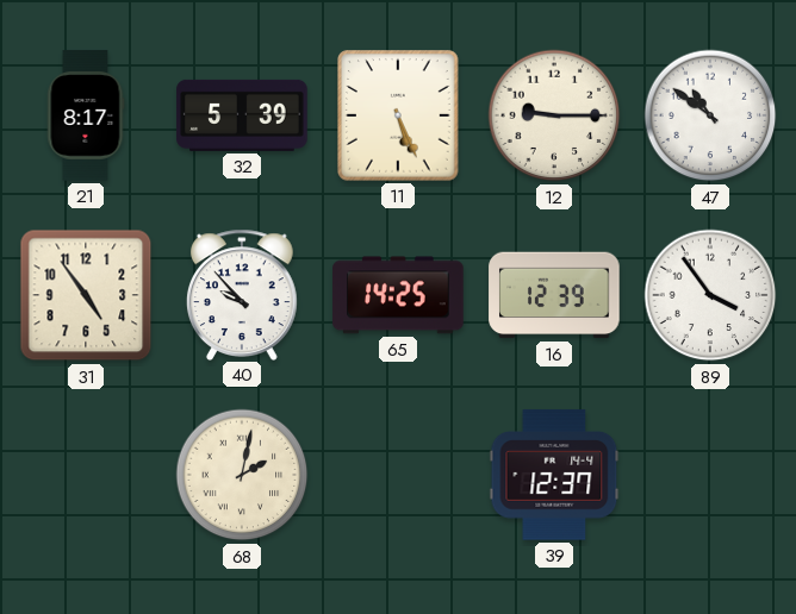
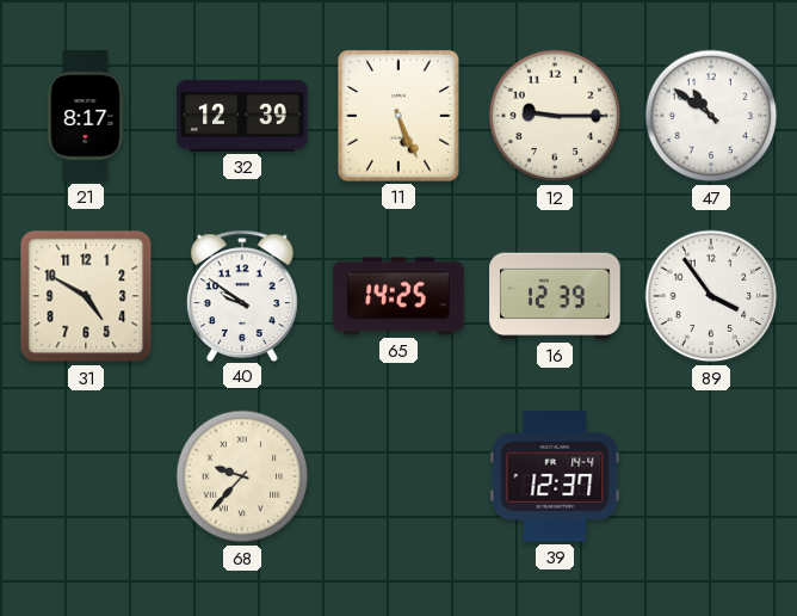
32: 5:39 -> 12:39
31: 4:54 -> 4:50
40: 9:53 -> 9:51
68: 2:02 -> 9:37
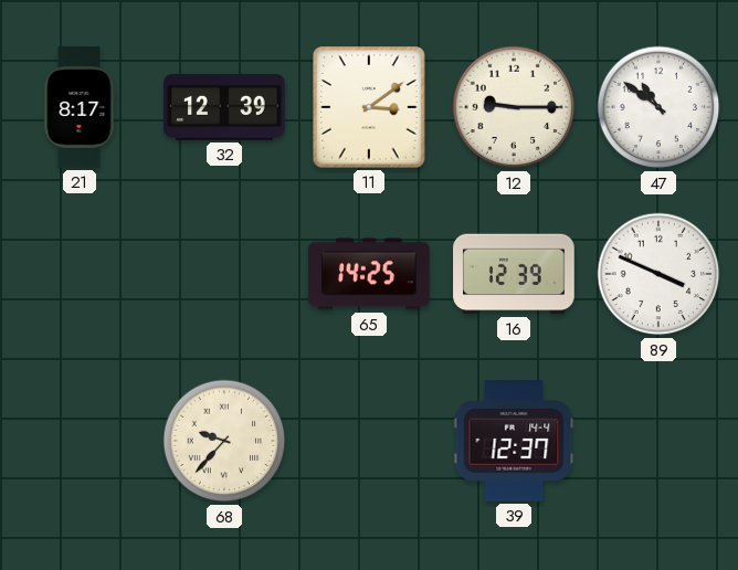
11: 5:26 -> 3:09
31: 4:50 -> none
40: 9:51 -> none
89: 3:54 -> 3:49
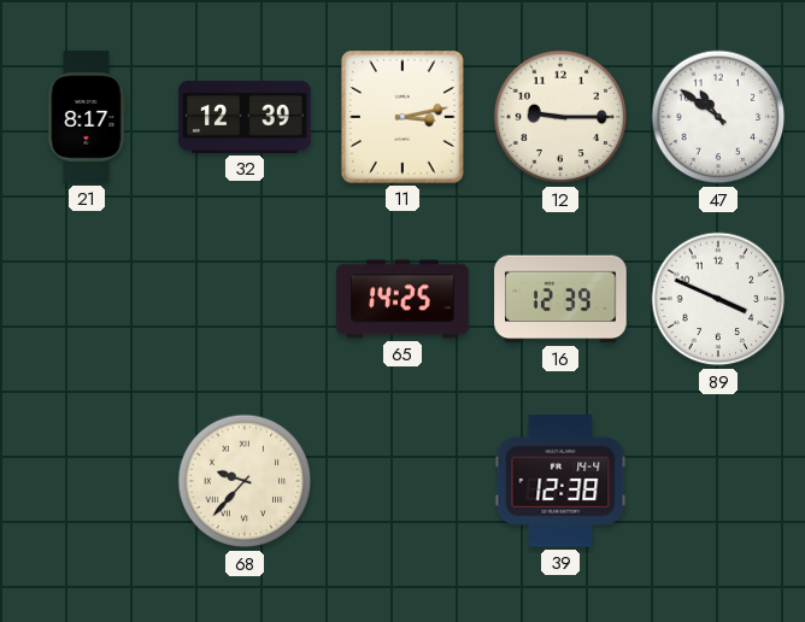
11: 3:09 -> 3:13
39: 12:37 -> 12:38
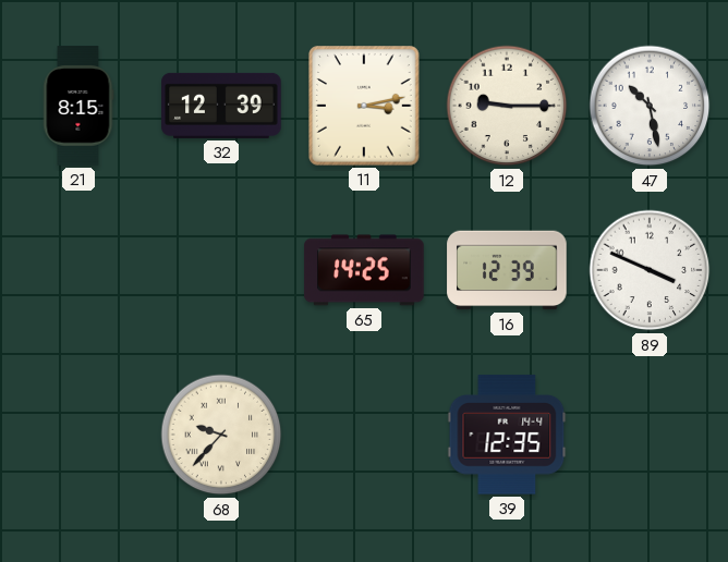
21: 8:17 -> 8:15
47: 10:51 -> 10:28
39: 12:38 -> 12:35
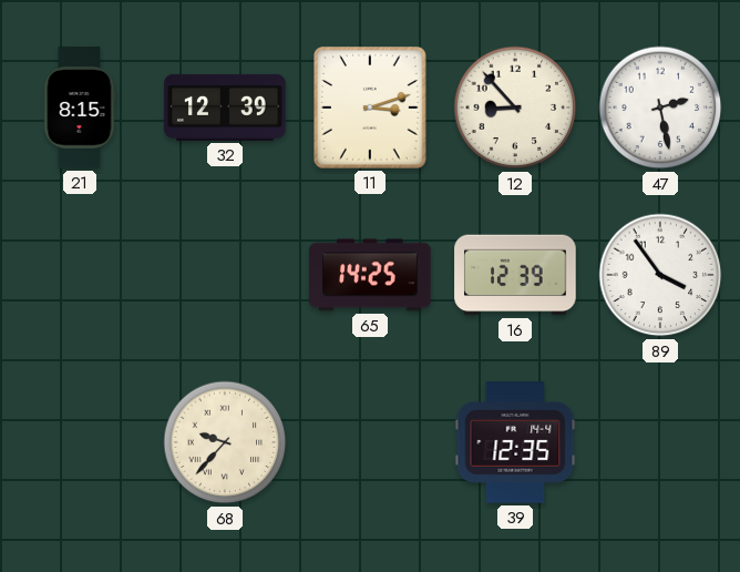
11: 3:13 -> 3:12
12: 9:15 -> 8:53
47: 10:28 -> 2:28
89: 3:49 -> 3:54
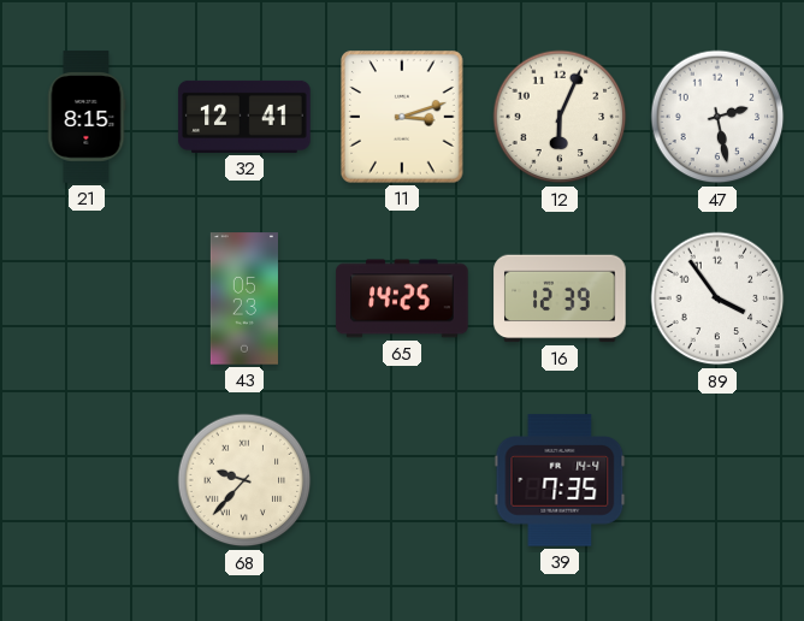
32: 12:39 -> 12:41
12: 8:53 -> 6:04
43: none -> 05:23
39: 12:35 -> 7:35
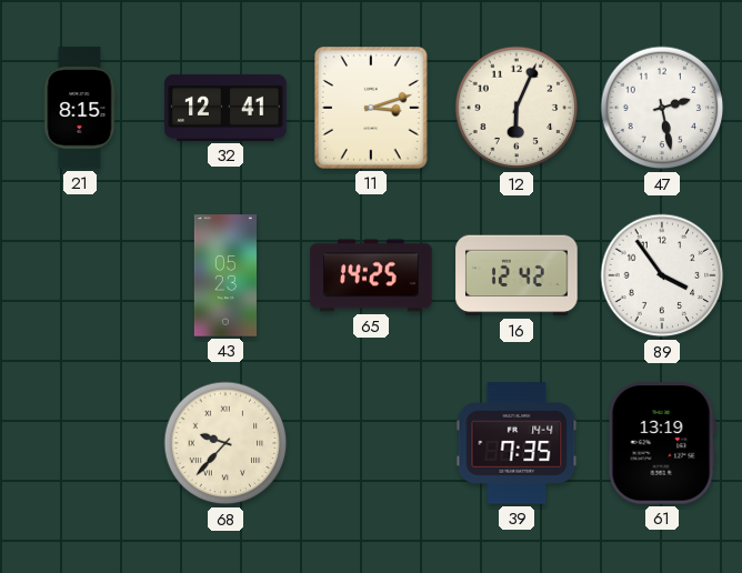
16: 12:39 -> 12:42
61: none -> 13:19
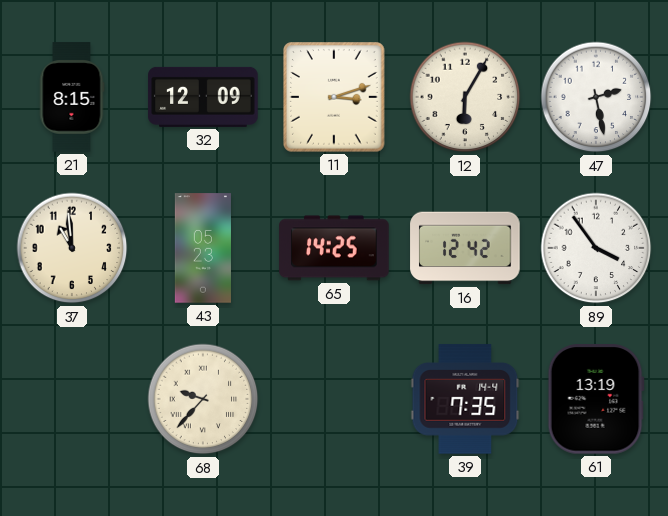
32: 12:41 -> 12:09
12: 6:04 -> 6:05
37: none -> 10:59
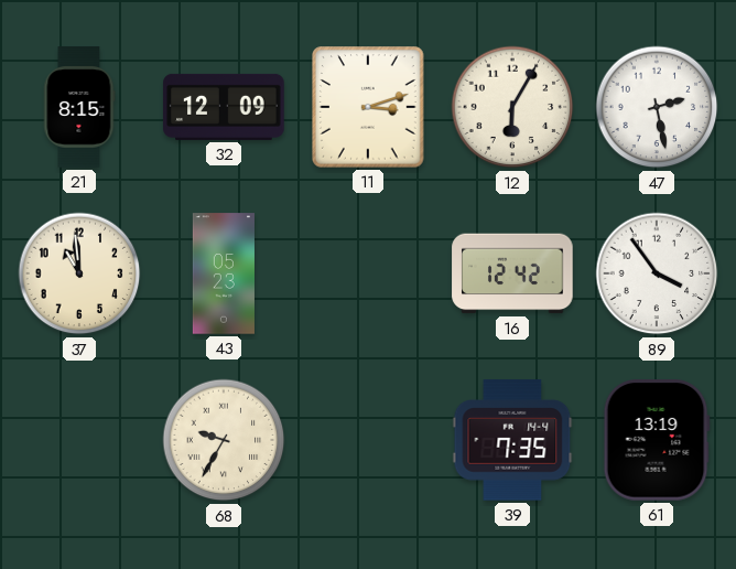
65: 14:25 -> none
68: 9:37 -> 9:35
